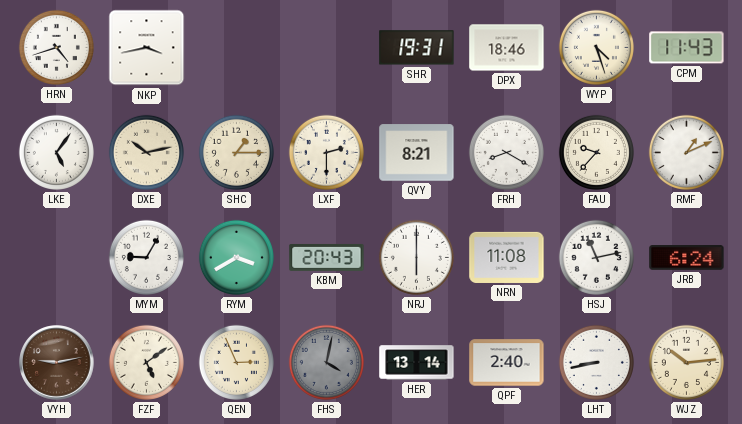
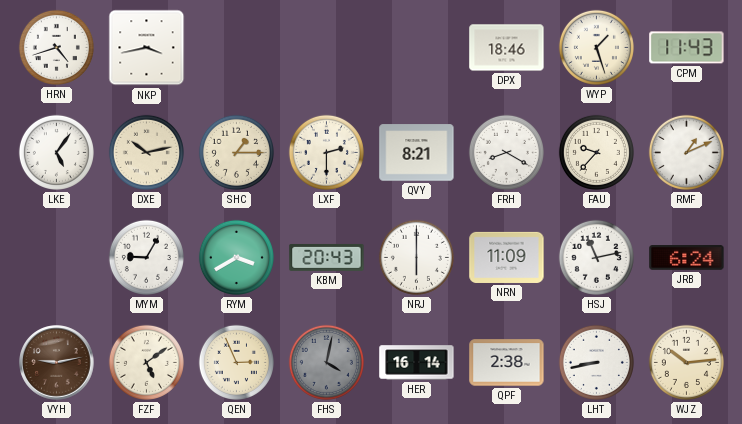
SHR: 19:31 -> none
WYP: 4:27 -> 1:27
NRN: 11:08 -> 11:09
HER: 13:14 -> 16:14
QPF: 2:40 -> 2:38
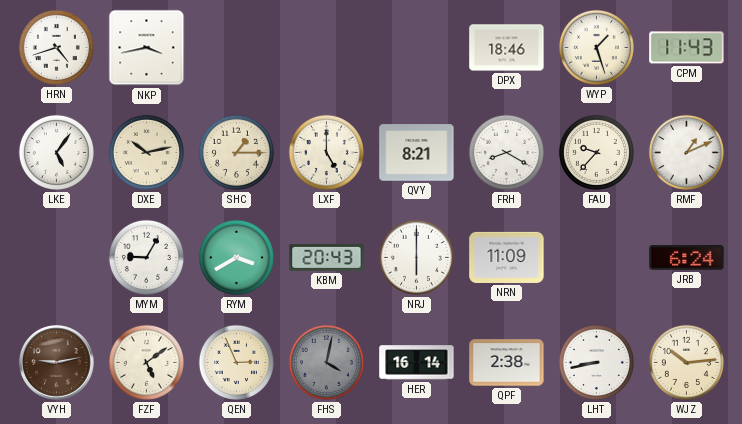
LXF: 2:30 -> 5:00
HSJ: 11:13 -> none
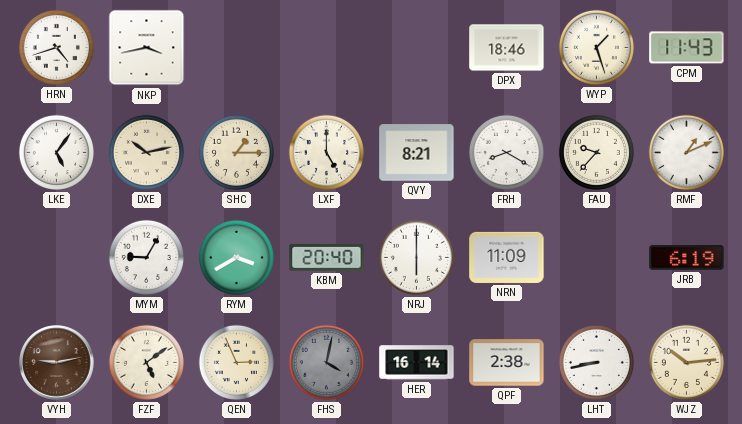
KBM: 20:43 -> 20:40
JRB: 6:24 -> 6:19
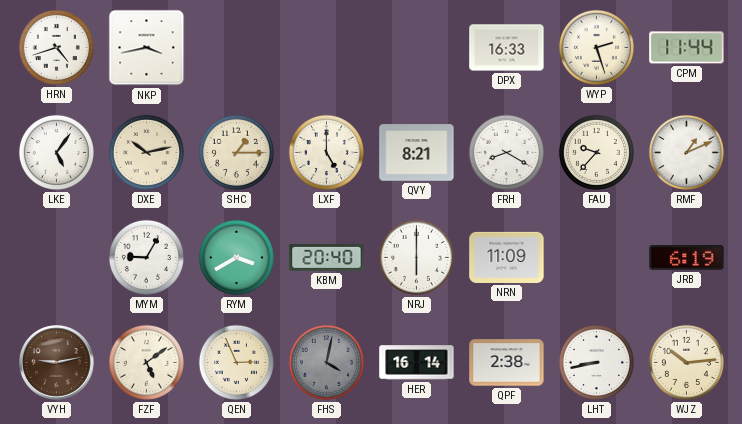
DPX: 18:46 -> 16:33
WYP: 1:27 -> 2:27
CPM: 11:43 -> 11:44
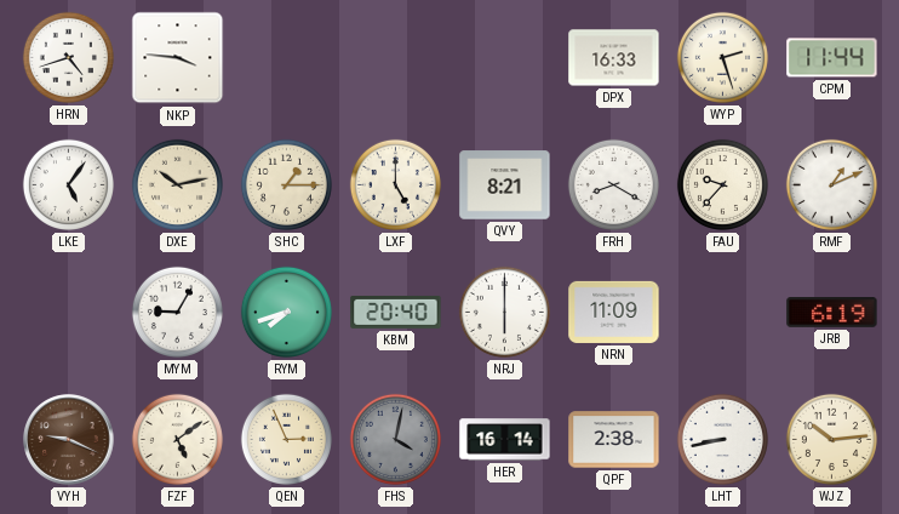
NKP: 3:43 -> 3:46
RYM: 3:40 -> 7:42
VYH: 9:13 -> 9:19
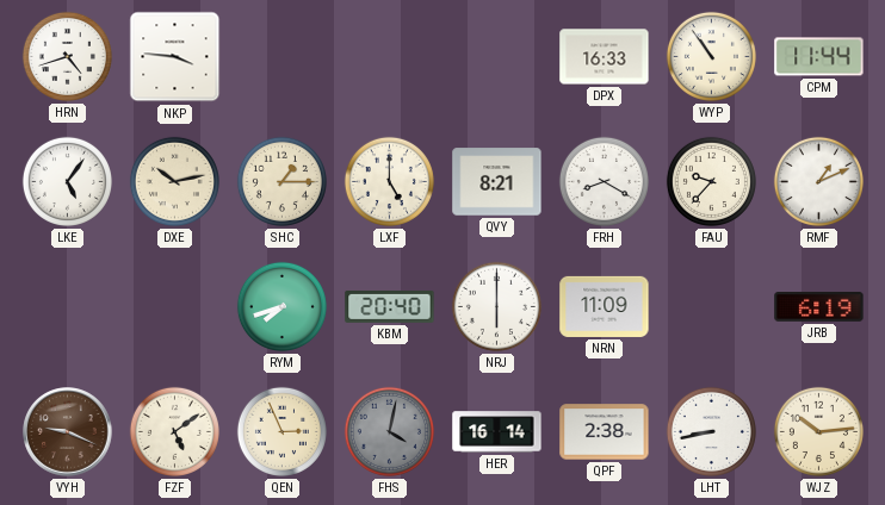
WYP: 2:27 -> 10:54
MYM: 9:05 -> none
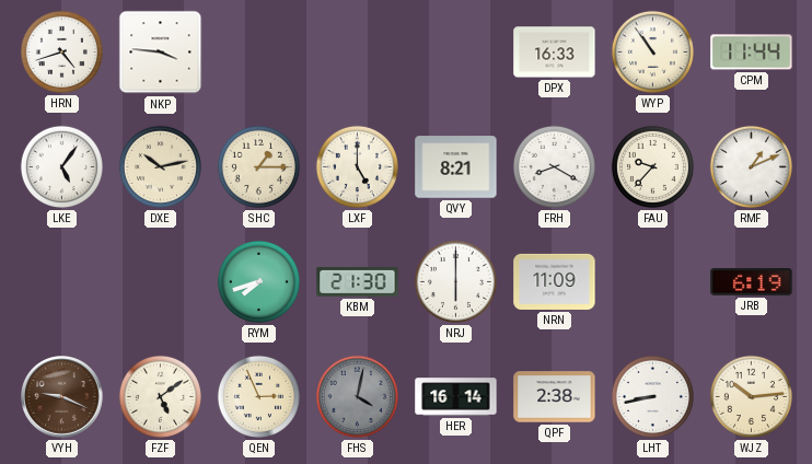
KBM: 20:40 -> 21:30
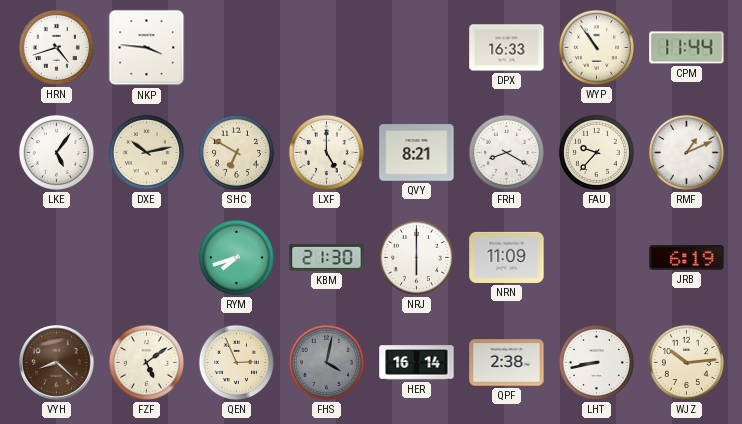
SHC: 1:15 -> 6:50
VYH: 9:19 -> 8:22
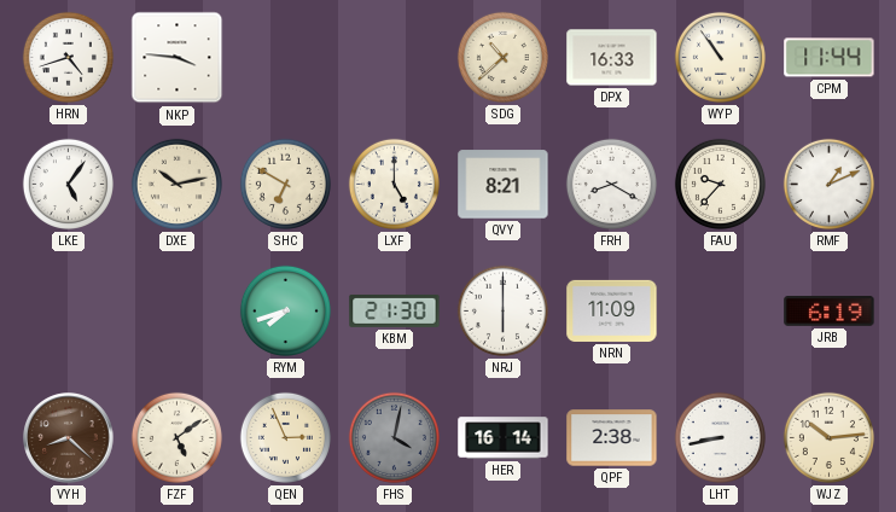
SDG: none -> 10:38
